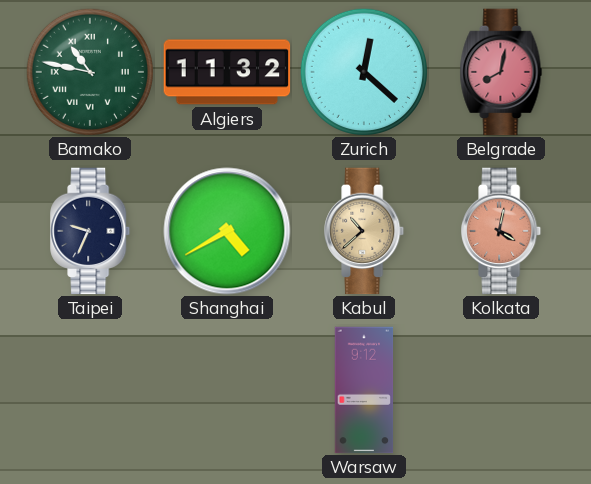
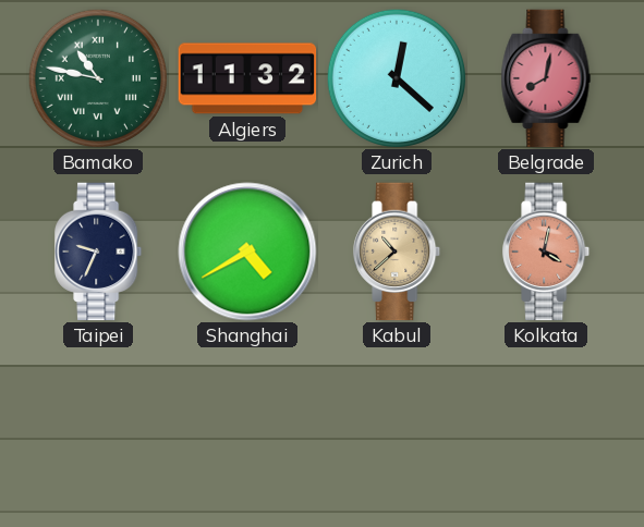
Warsaw: 9:12 -> none
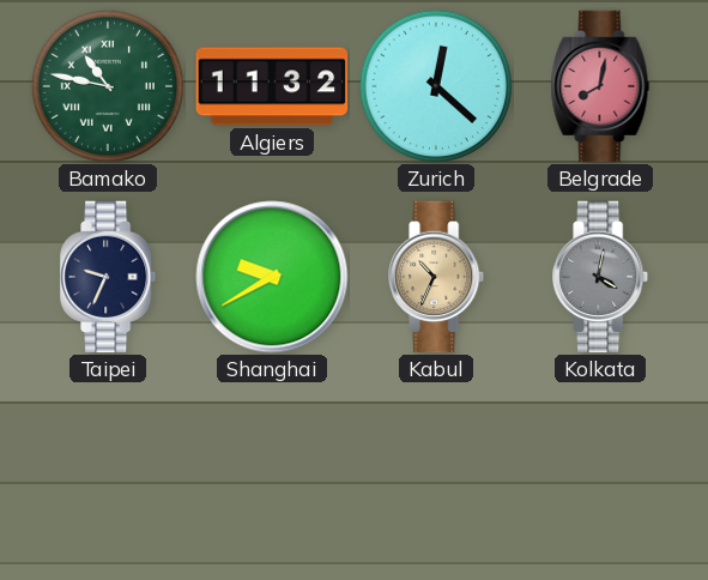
Shanghai: 4:40 -> 9:40
Kabul: 10:38 -> 10:34
Kolkata dial: salmon -> grey
